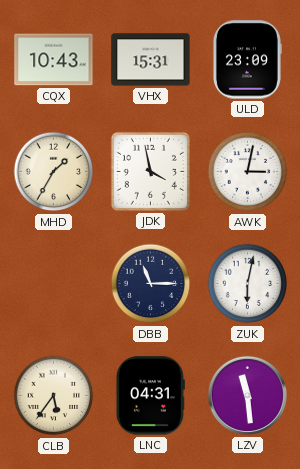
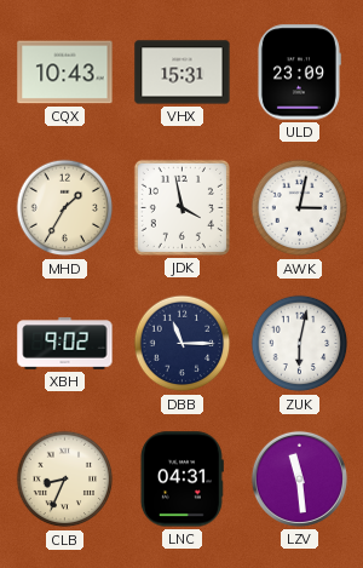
XBH: none -> 9:02
CLB: 5:36 -> 8:34
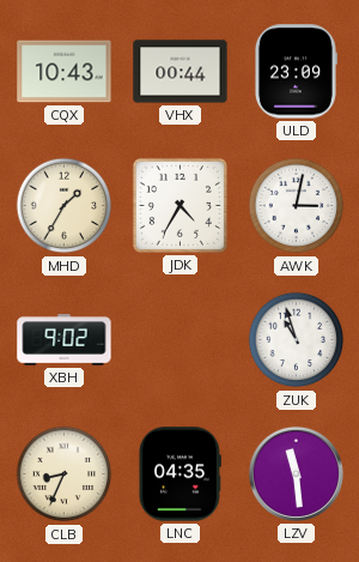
VHX: 15:31 -> 00:44
JDK: 3:58 -> 4:35
DBB: 11:15 -> none
ZUK: 6:02 -> 10:57
LNC: 04:31 -> 04:35
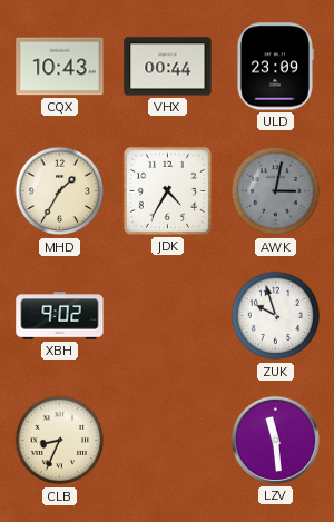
AWK dial: white -> grey
ZUK: 10:57 -> 9:57
LNC: 04:35 -> none
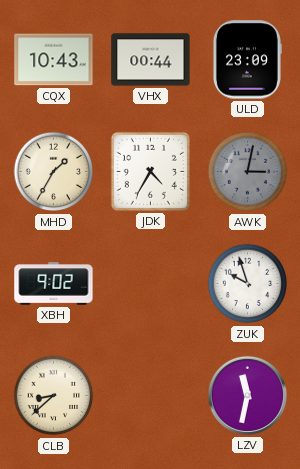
CLB: 8:34 -> 8:38
LZV: 11:29 -> 11:32
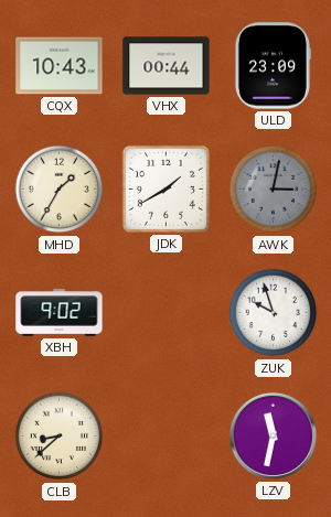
JDK: 4:35 -> 1:40
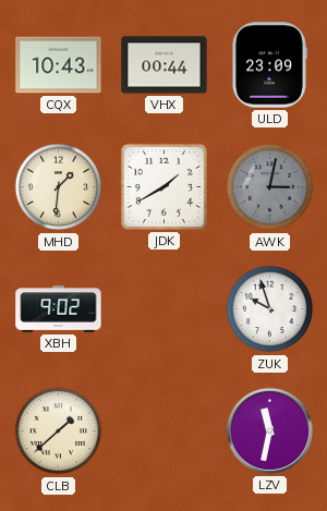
MHD: 1:35 -> 1:31
CLB: 8:38 -> 1:38
